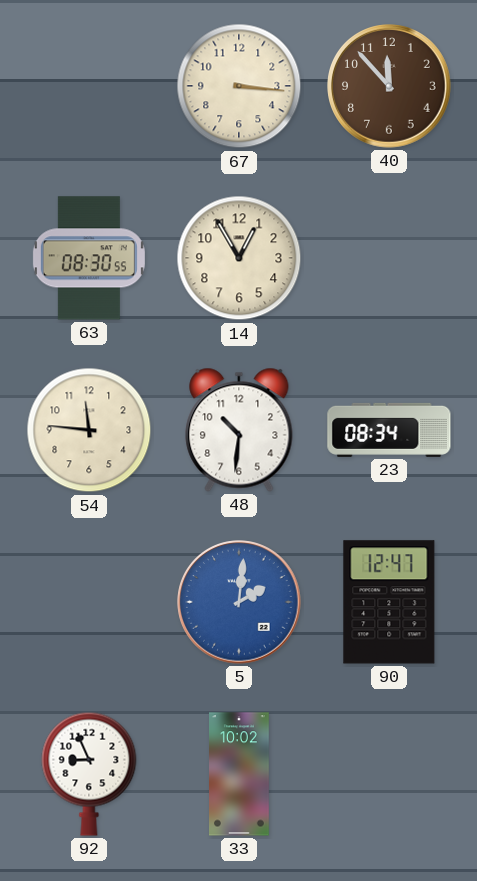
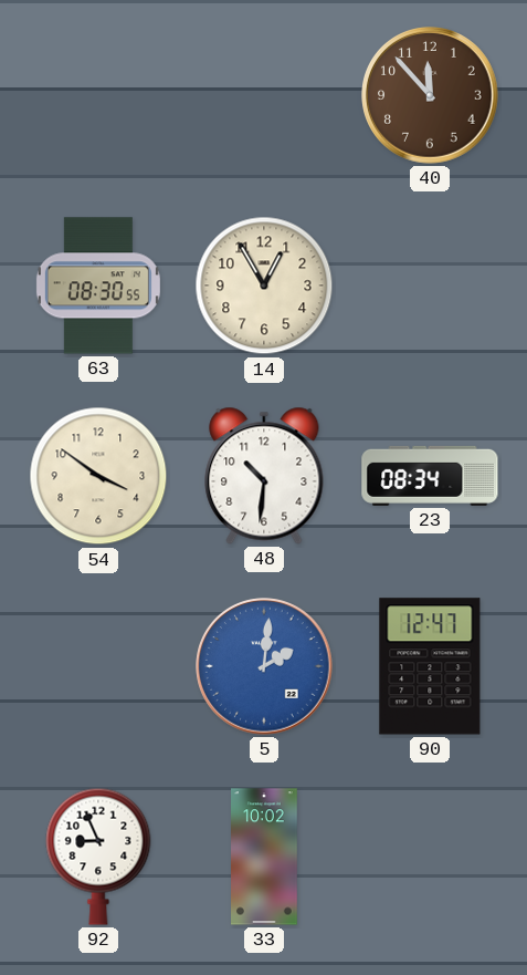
67: 3:16 -> none
54: 11:46 -> 3:51
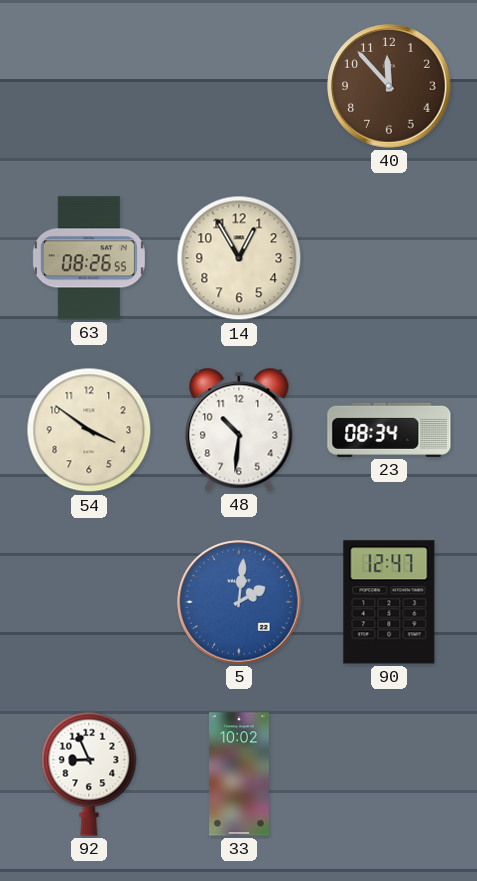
63: 08:30 -> 08:26
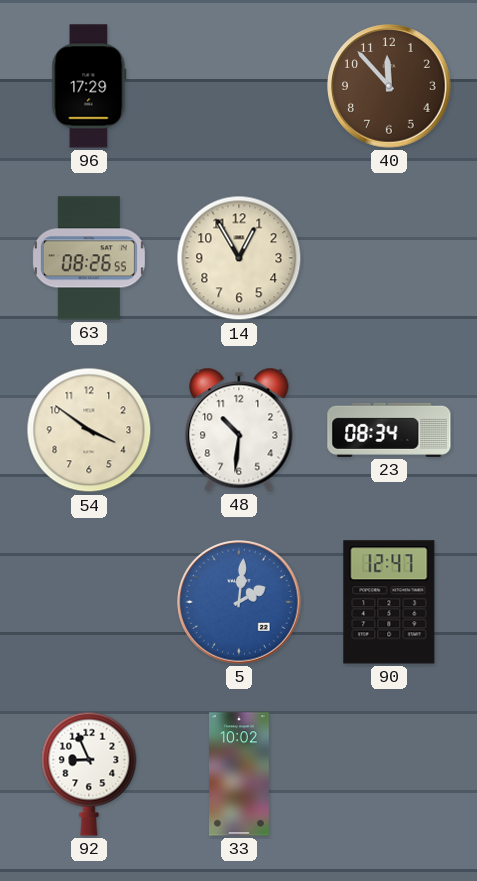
96: none -> 17:29
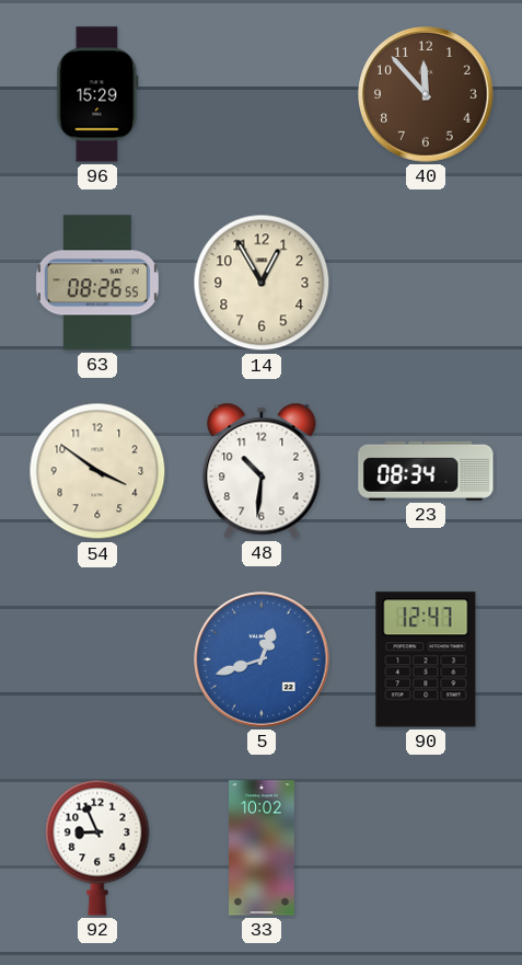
96: 17:29 -> 15:29
5: 2:01 -> 12:42
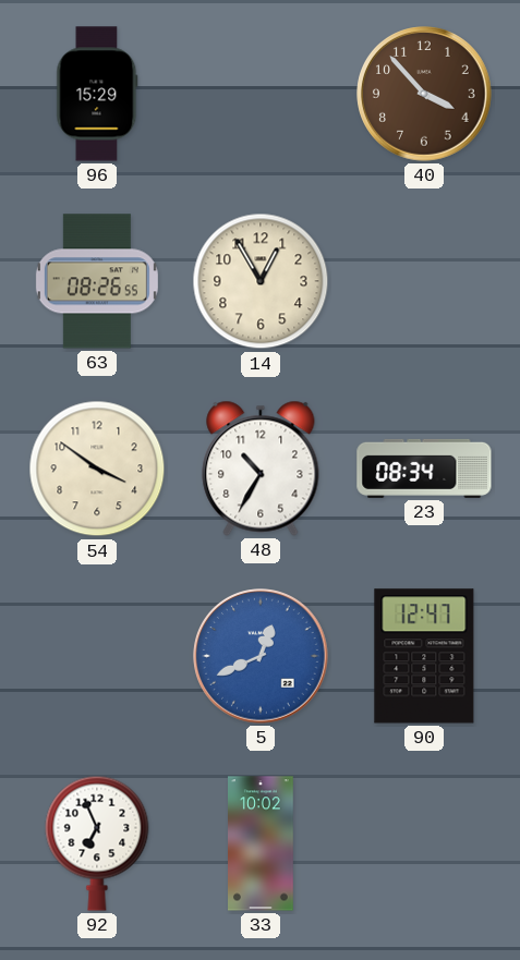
40: 11:53 -> 3:53
48: 10:31 -> 10:35
5: 12:42 -> 12:41
92: 8:56 -> 6:56
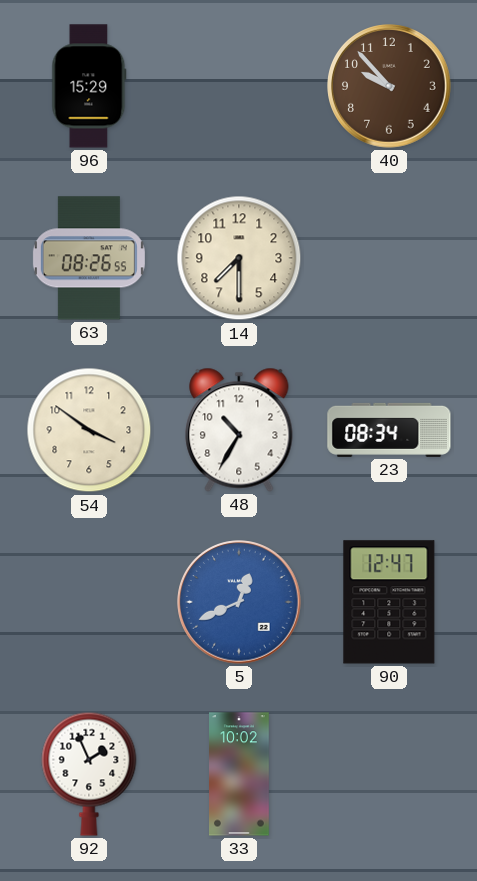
40: 3:53 -> 9:53
14: 12:55 -> 7:30
92: 6:56 -> 1:56
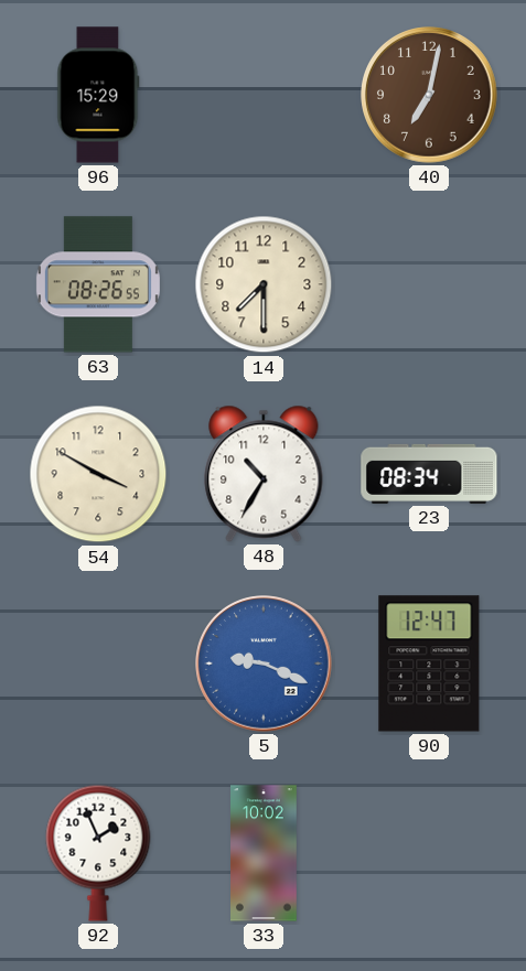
40: 9:53 -> 7:02
54: 3:51 -> 3:50
5: 12:41 -> 9:19
